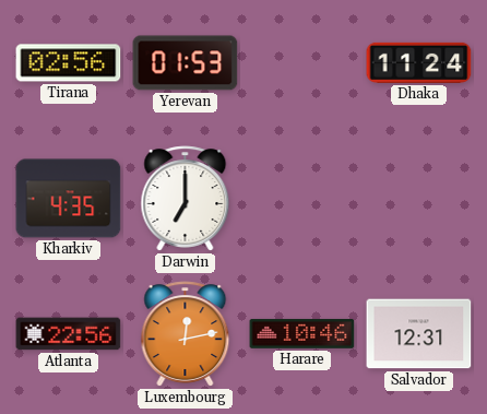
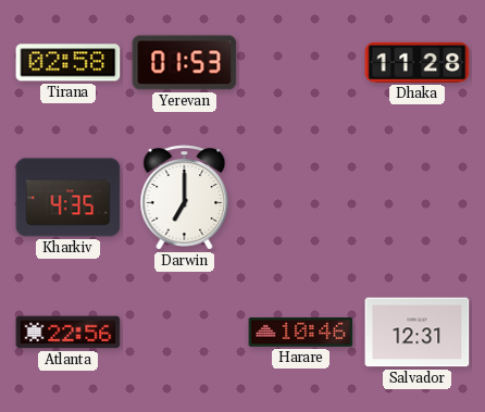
Tirana: 02:56 -> 02:58
Dhaka: 11:24 -> 11:28
Luxembourg: 12:13 -> none
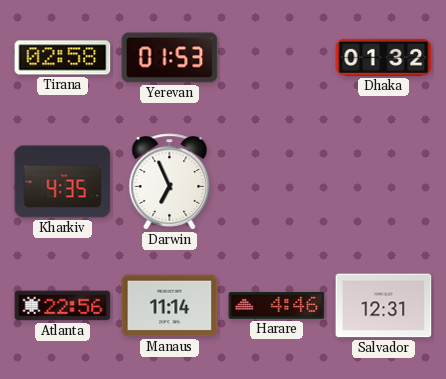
Dhaka: 11:28 -> 01:32
Darwin: 7:00 -> 6:56
Manaus: none -> 11:14
Harare: 10:46 -> 4:46
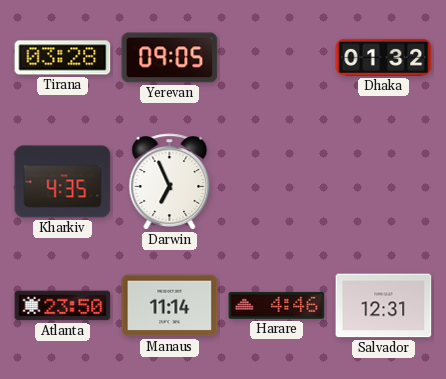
Tirana: 02:58 -> 03:28
Yerevan: 01:53 -> 09:05
Atlanta: 22:56 -> 23:50
